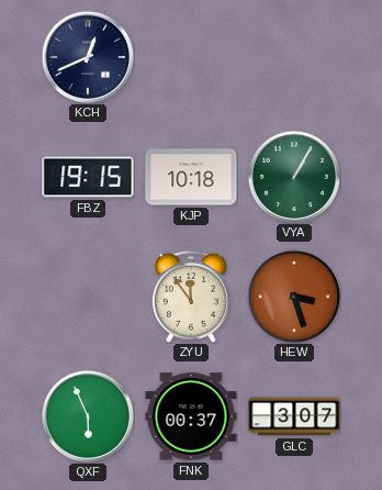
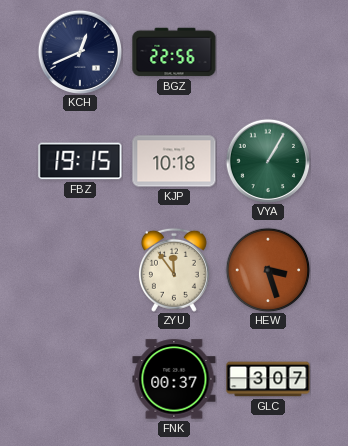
BGZ: none -> 22:56
QXF: 5:56 -> none
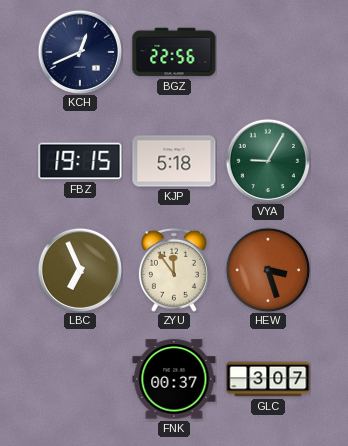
KJP: 10:18 -> 5:18
VYA: 1:05 -> 9:05
LBC: none -> 6:56
